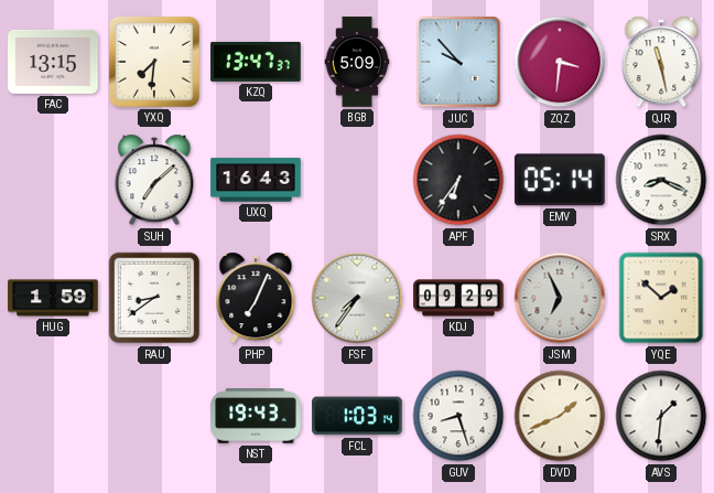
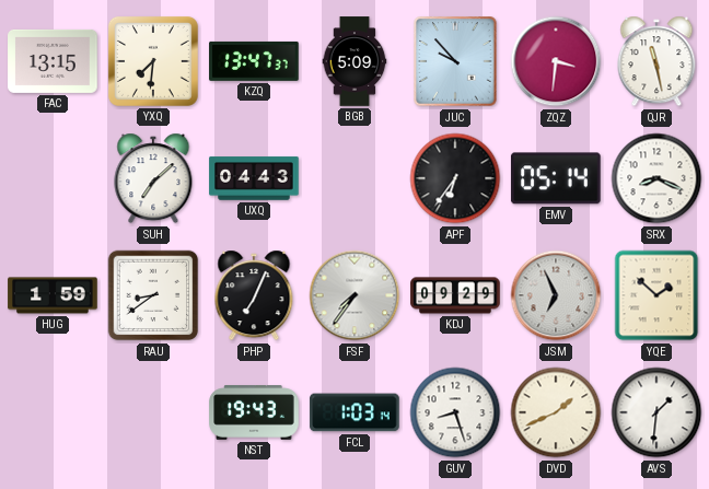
UXQ: 16:43 -> 04:43
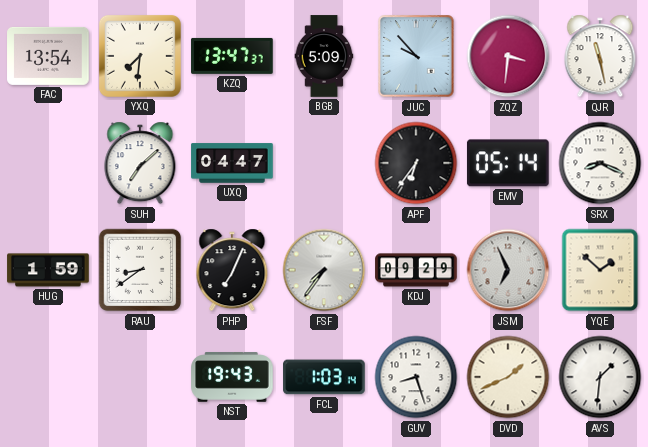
FAC: 13:15 -> 13:54
UXQ: 04:43 -> 04:47
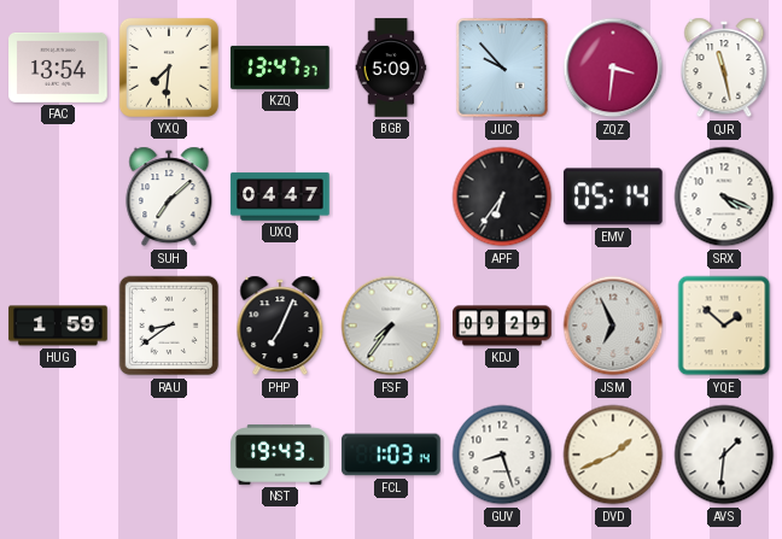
SRX: 8:19 -> 4:19
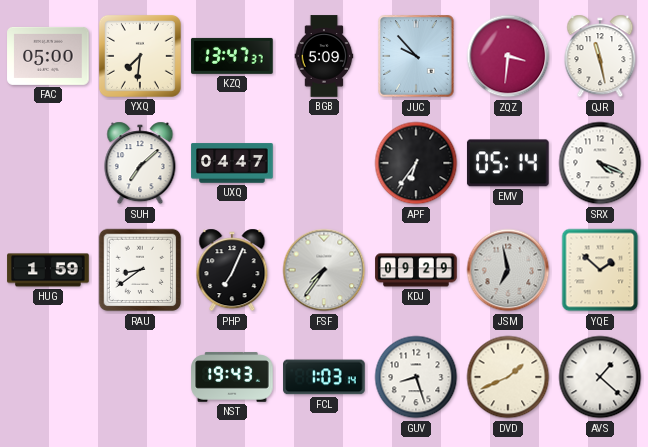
FAC: 13:54 -> 05:00
JSM: 6:56 -> 6:58
AVS: 1:31 -> 1:22
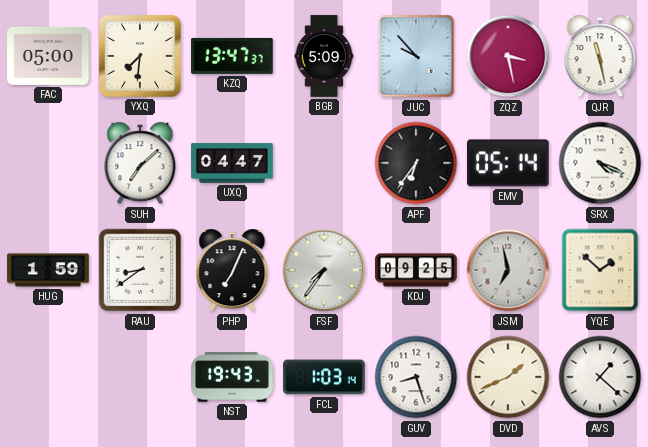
ZQZ: 3:31 -> 3:28
KDJ: 09:29 -> 09:25
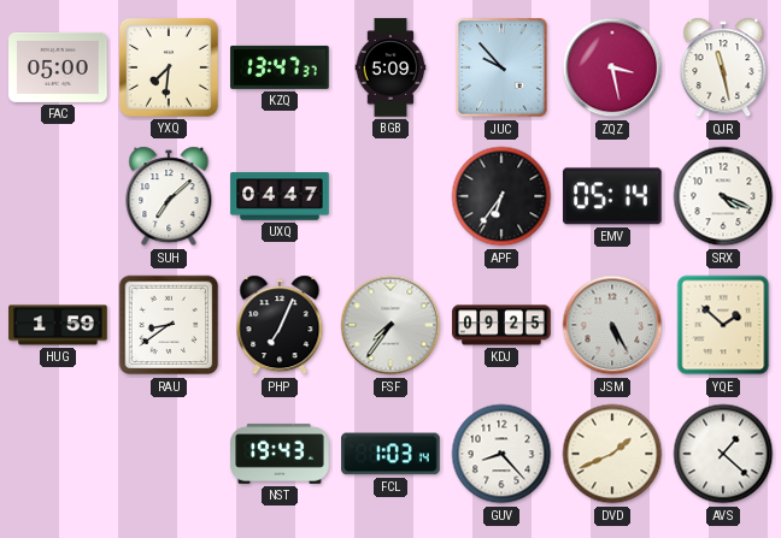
JSM: 6:58 -> 5:25
GUV: 8:27 -> 8:23
